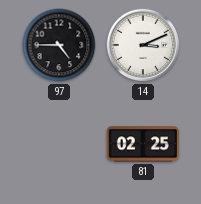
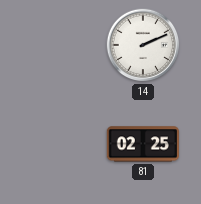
97: 4:45 -> none
14: 3:11 -> 2:11
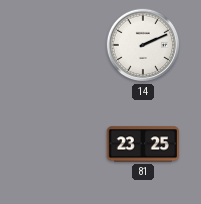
81: 02:25 -> 23:25
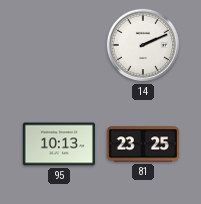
95: none -> 10:13
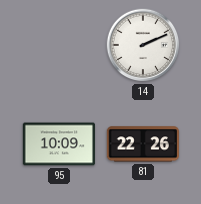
95: 10:13 -> 10:09
81: 23:25 -> 22:26
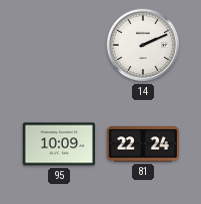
81: 22:26 -> 22:24
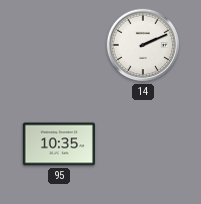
95: 10:09 -> 10:35
81: 22:24 -> none
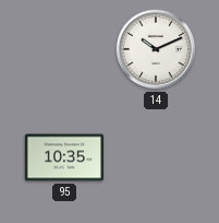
14: 2:11 -> 10:11
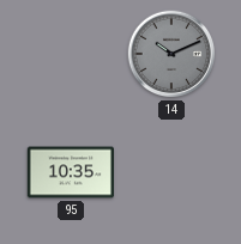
14 dial: white -> grey
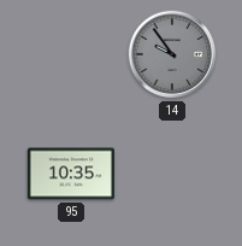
14: 10:11 -> 9:54
